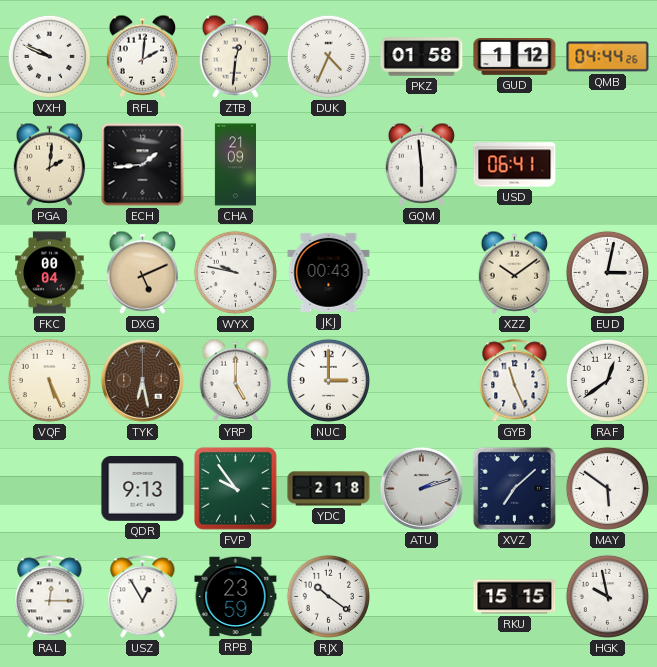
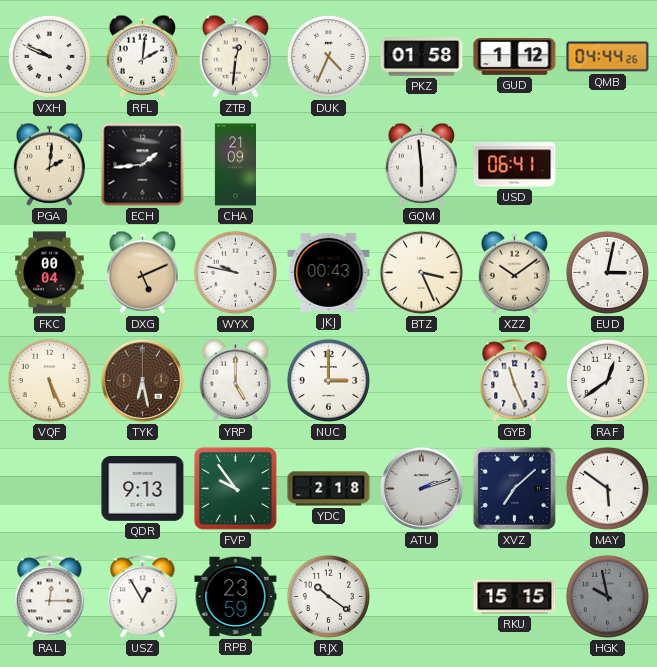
BTZ: none -> 3:26
HGK dial: white -> grey
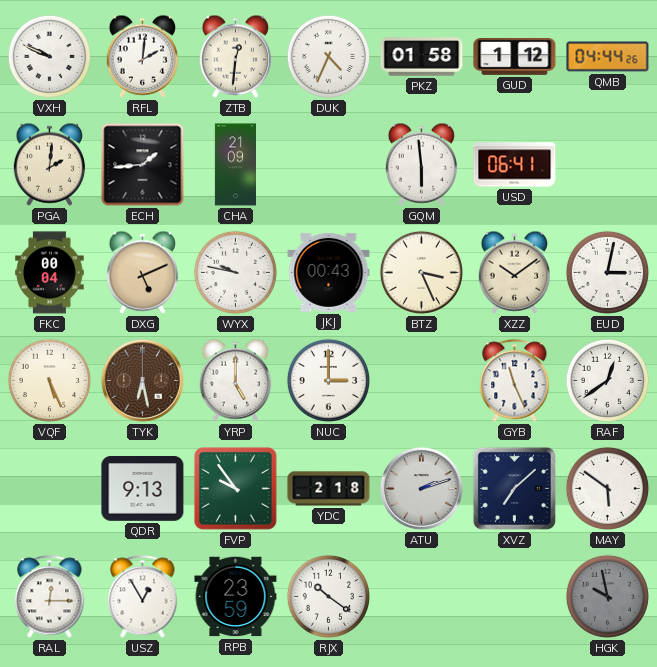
RKU: 15:15 -> none
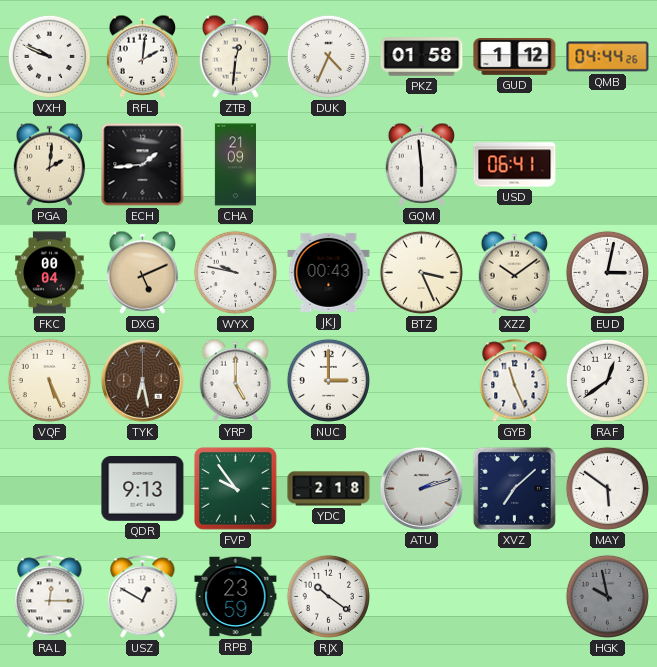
USZ: 12:55 -> 12:50
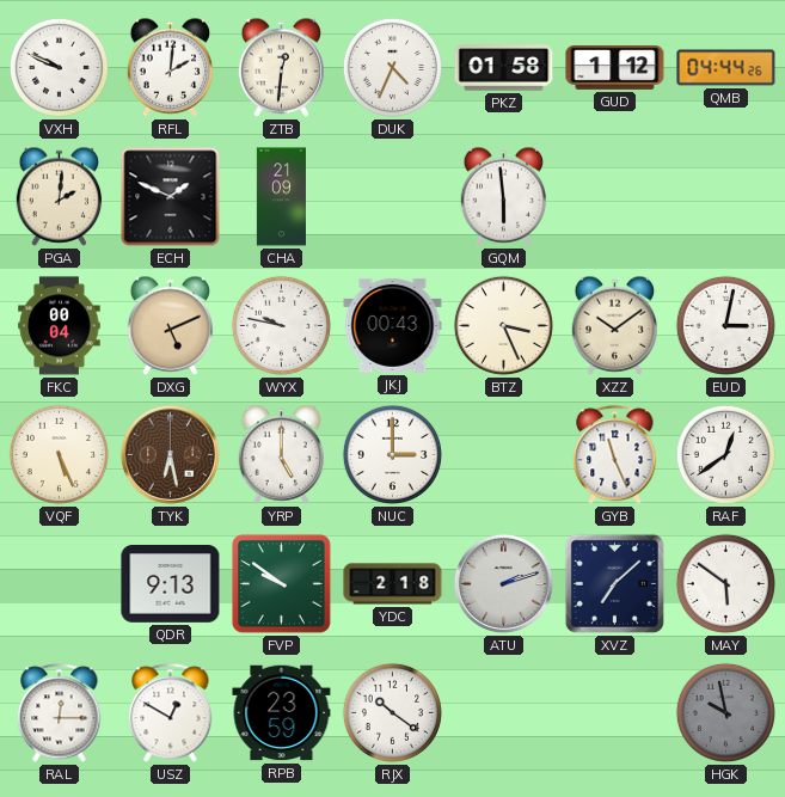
ECH: 1:44 -> 1:49
USD: 06:41 -> none
FVP: 9:54 -> 9:51
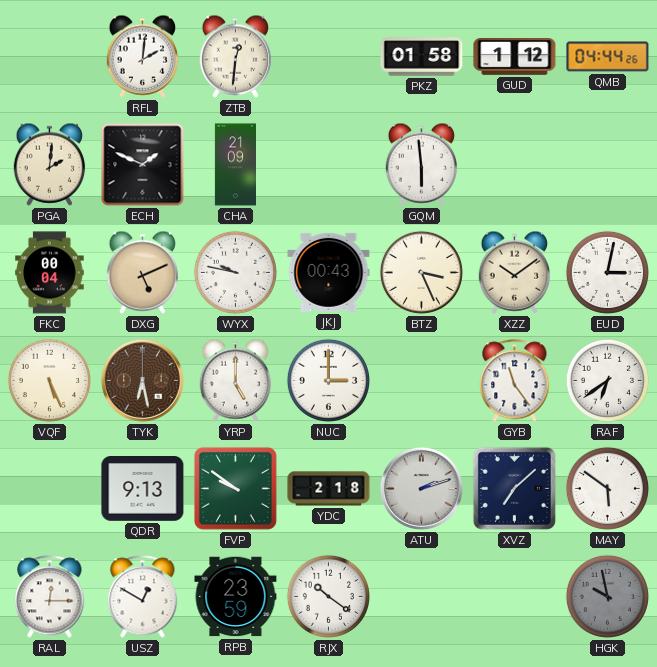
VXH: 9:49 -> none
DUK: 4:34 -> none
GYB: 11:26 -> 11:24
RAF: 12:39 -> 6:39
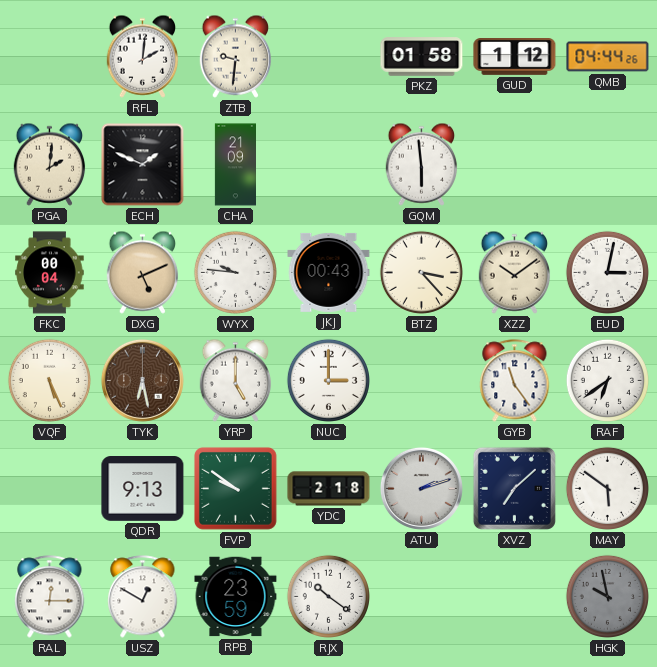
ZTB: 12:31 -> 9:31
WYX: 9:47 -> 9:46
BTZ: 3:26 -> 3:23
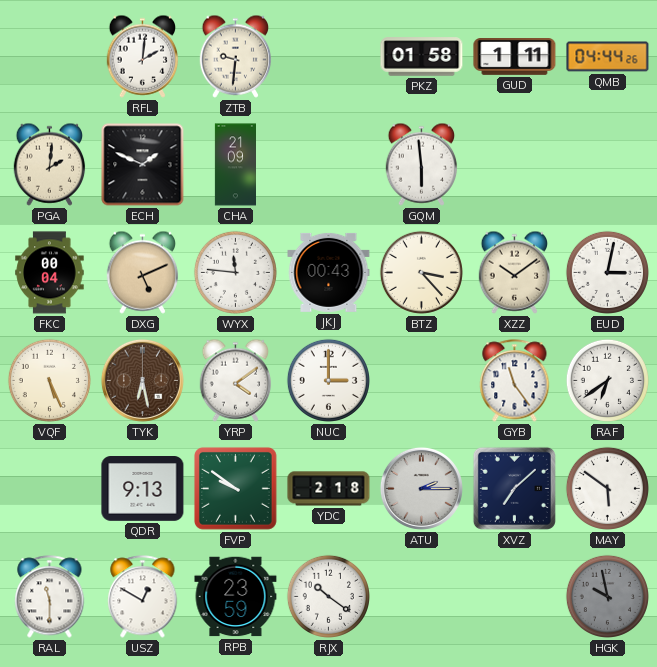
GUD: 1:12 -> 1:11
WYX: 9:46 -> 11:46
YRP: 5:00 -> 4:09
ATU: 2:12 -> 2:15
RAL: 12:15 -> 11:30
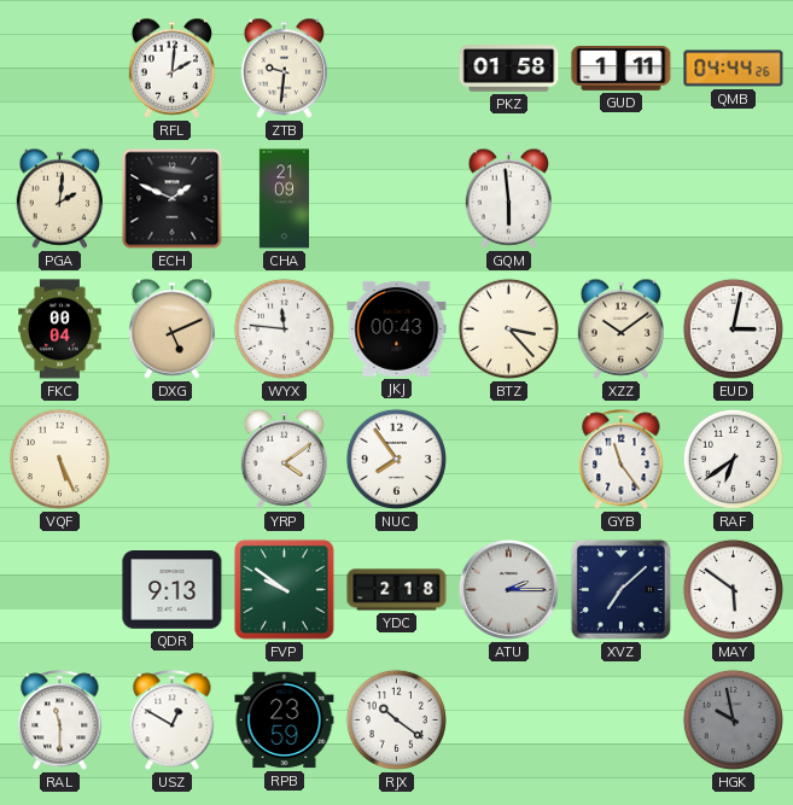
TYK: 6:28 -> none
NUC: 3:00 -> 7:54
